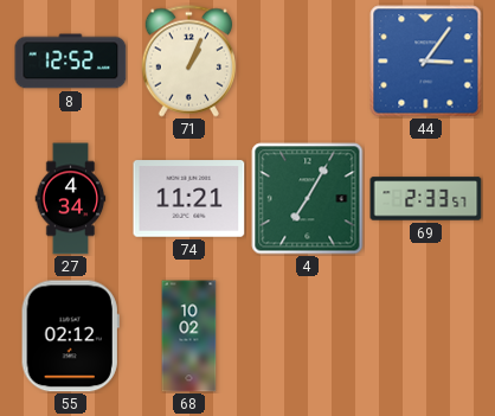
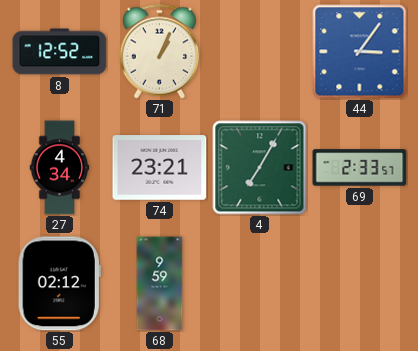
74: 11:21 -> 23:21
68: 10:02 -> 9:59
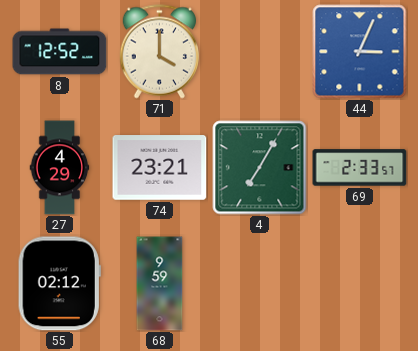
71: 1:04 -> 4:00
44: 3:06 -> 3:04
27: 4:34 -> 4:29
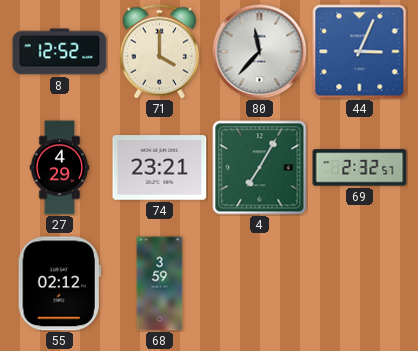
80: none -> 11:37
69: 2:33 -> 2:32
68: 9:59 -> 3:59
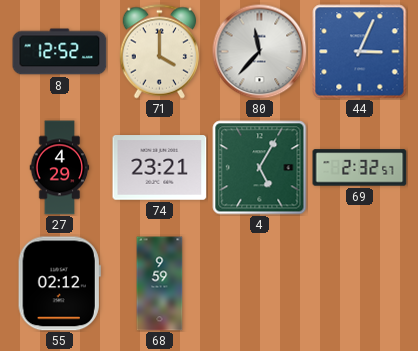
4: 7:05 -> 5:05
68: 3:59 -> 9:59
